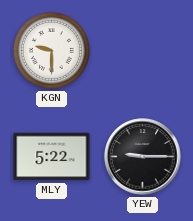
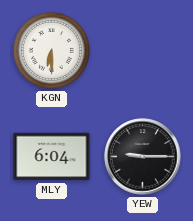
KGN: 9:30 -> 6:30
MLY: 5:22 -> 6:04
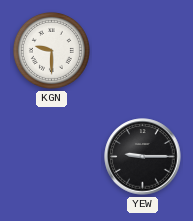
KGN: 6:30 -> 9:30
MLY: 6:04 -> none
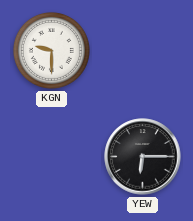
YEW: 9:15 -> 6:15
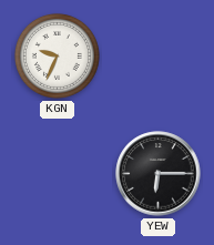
KGN: 9:30 -> 9:34
